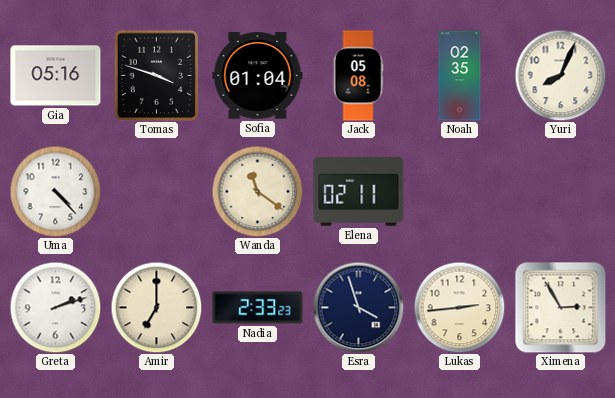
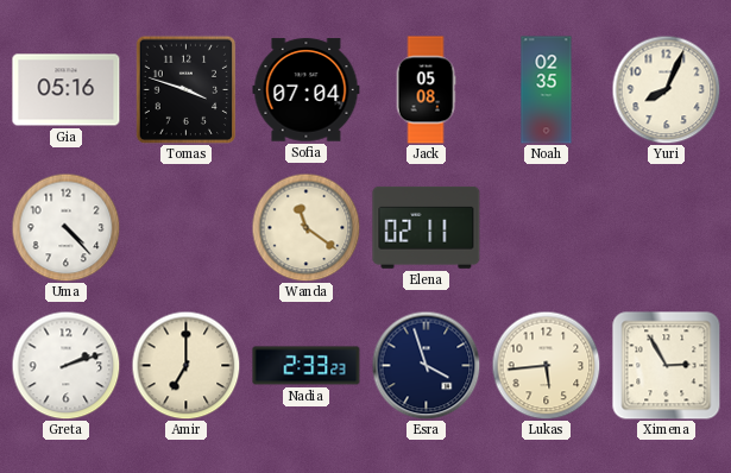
Sofia: 01:04 -> 07:04
Lukas: 2:44 -> 5:44
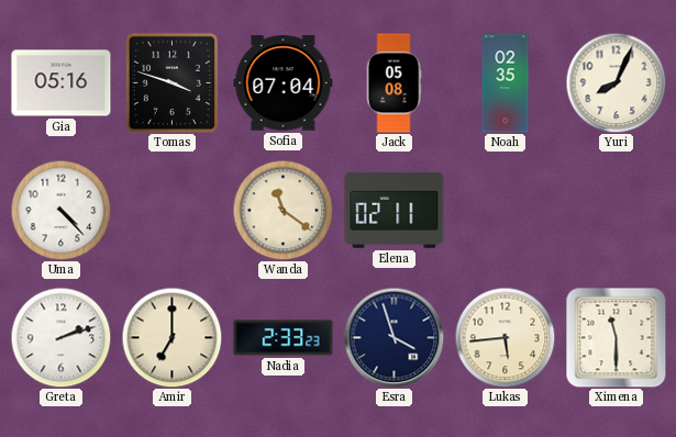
Ximena: 2:55 -> 11:30
